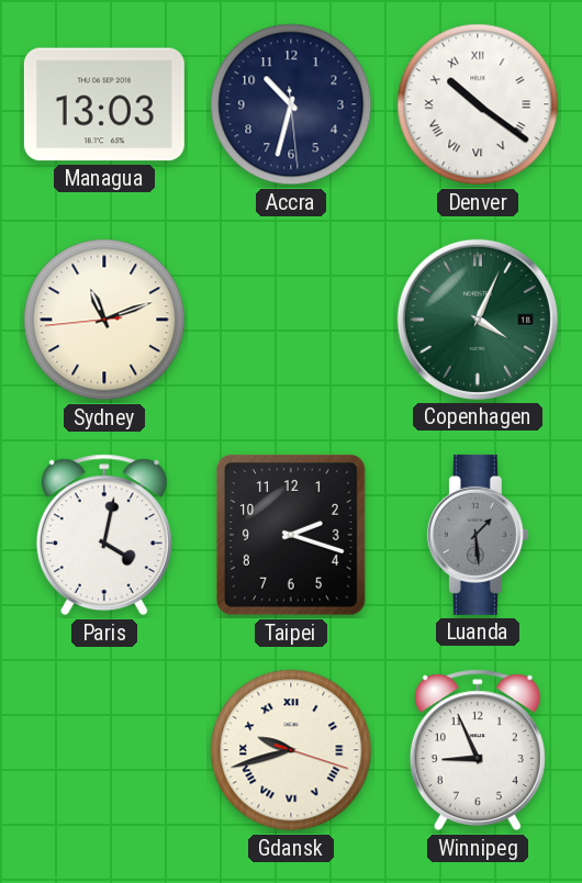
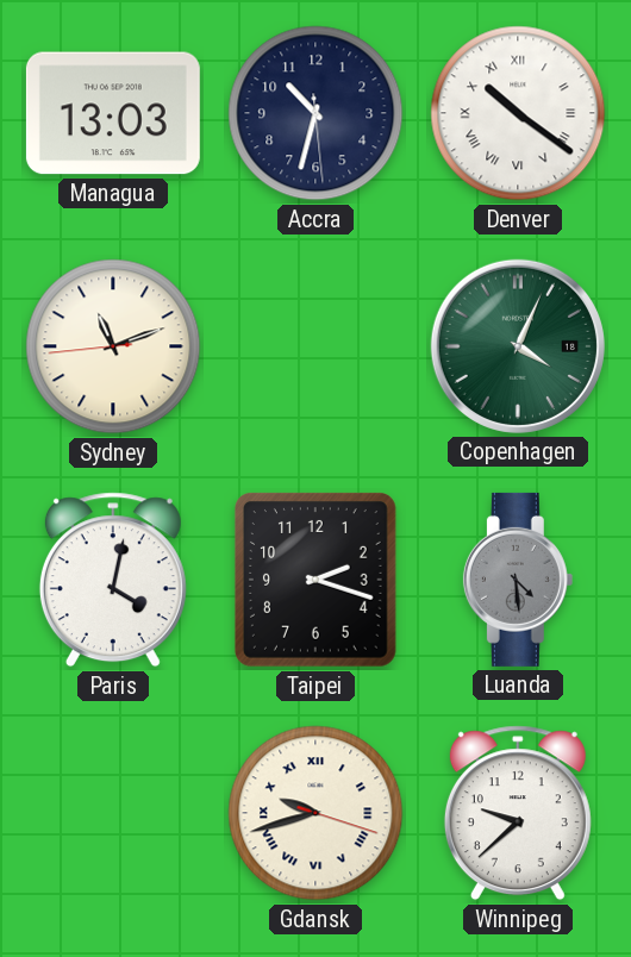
Luanda: 1:29 -> 4:29
Winnipeg: 8:56 -> 9:38
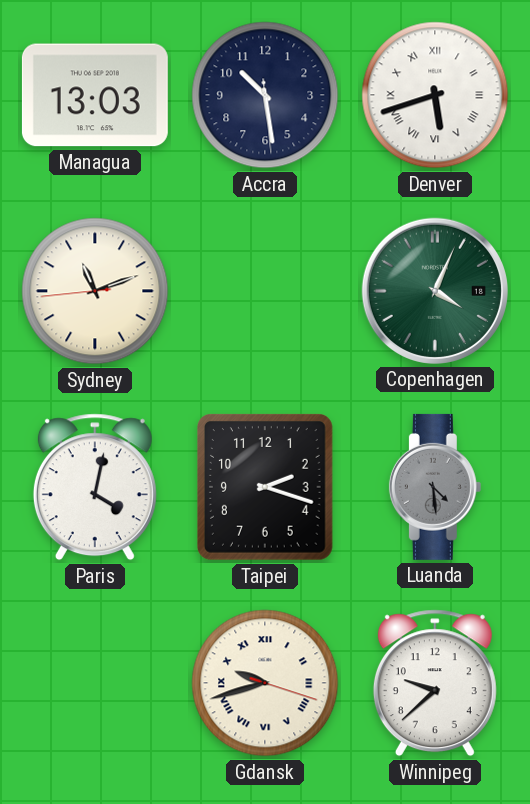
Accra: 10:32 -> 10:28
Denver: 10:21 -> 5:42
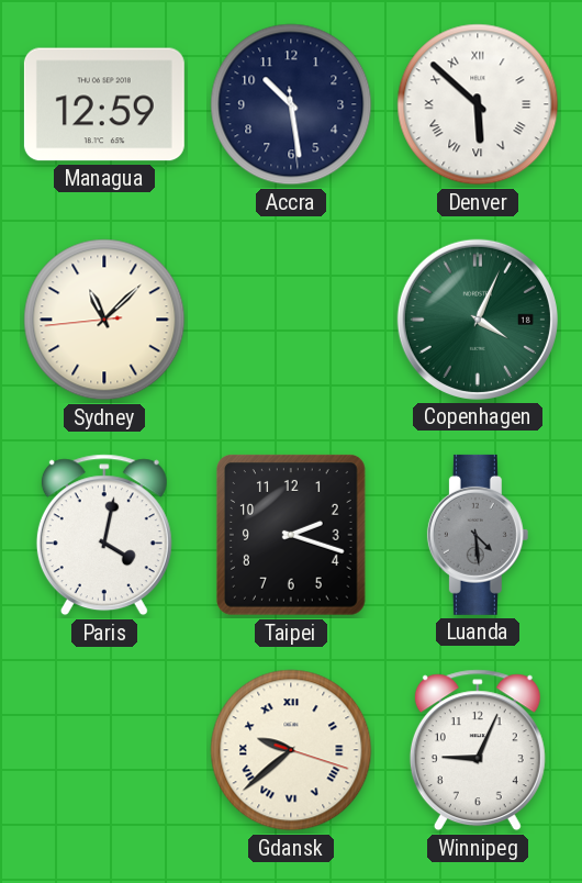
Managua: 13:03 -> 12:59
Denver: 5:42 -> 5:52
Sydney: 11:11 -> 11:07
Gdansk: 9:42 -> 9:38
Winnipeg: 9:38 -> 9:04
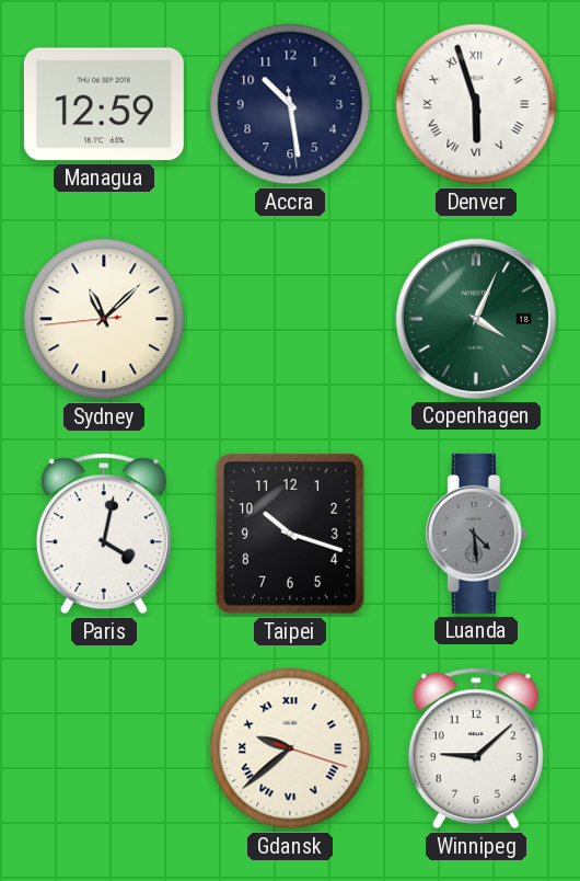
Denver: 5:52 -> 5:57
Taipei: 2:18 -> 10:18
Winnipeg: 9:04 -> 9:08
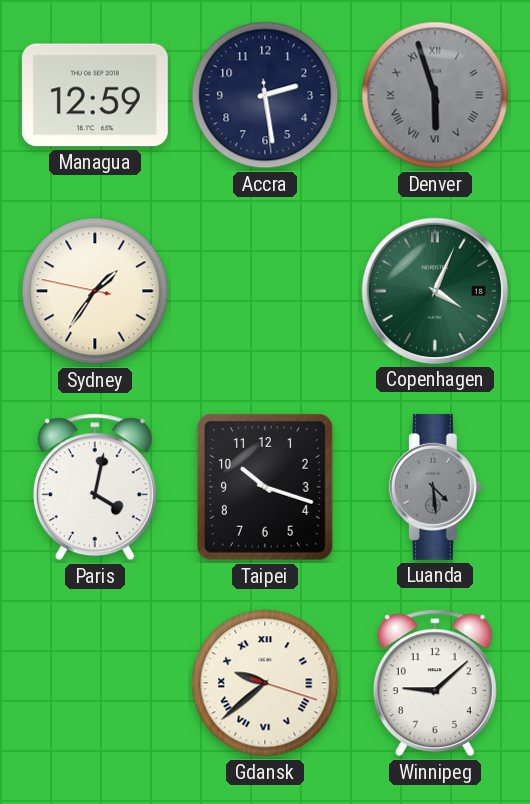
Accra: 10:28 -> 2:28
Denver dial: white -> grey
Sydney: 11:07 -> 1:35
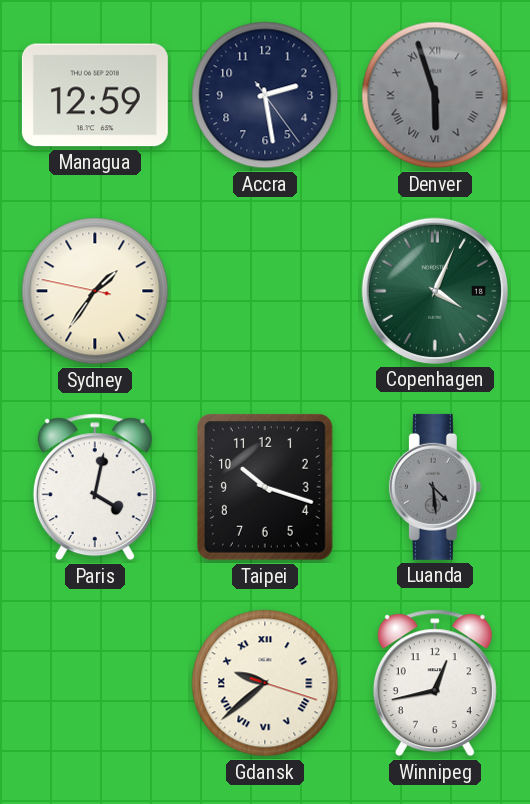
Accra: 2:28:29 -> 2:28:24
Winnipeg: 9:08 -> 12:43
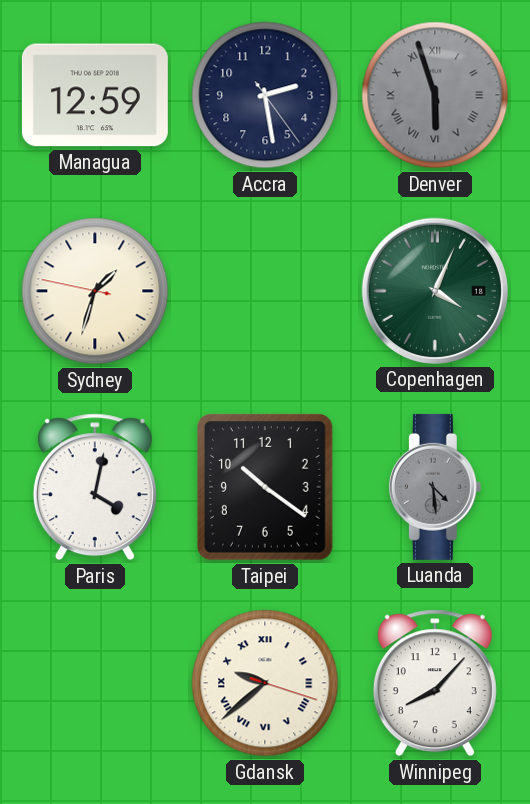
Sydney: 1:35 -> 1:32
Taipei: 10:18 -> 10:21
Winnipeg: 12:43 -> 8:07
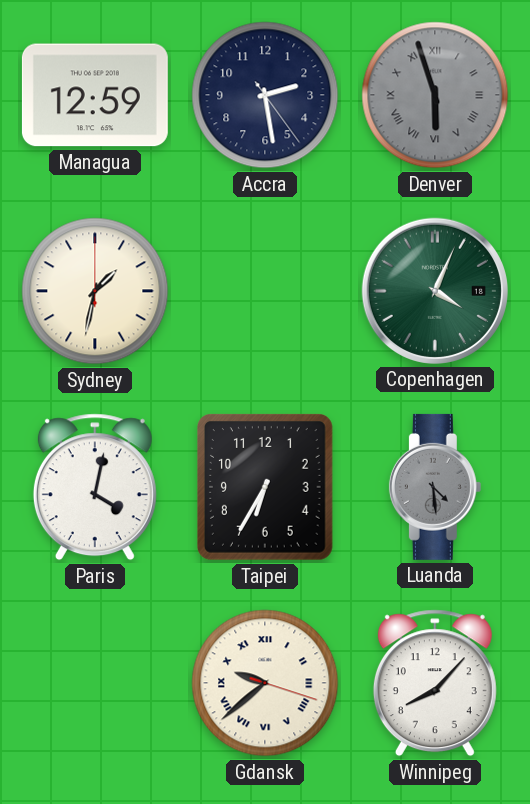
Sydney: 1:32:47 -> 1:32:00
Taipei: 10:21 -> 6:35
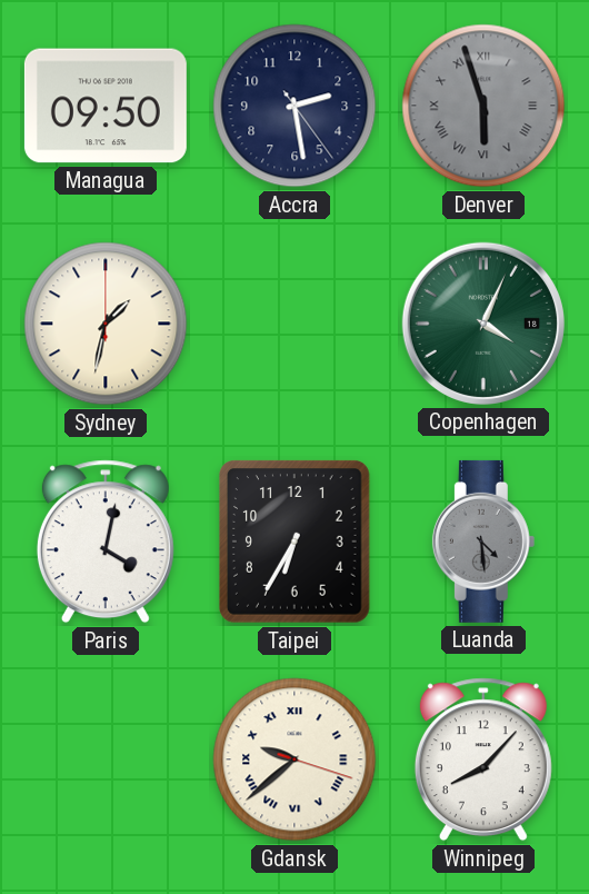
Managua: 12:59 -> 09:50
